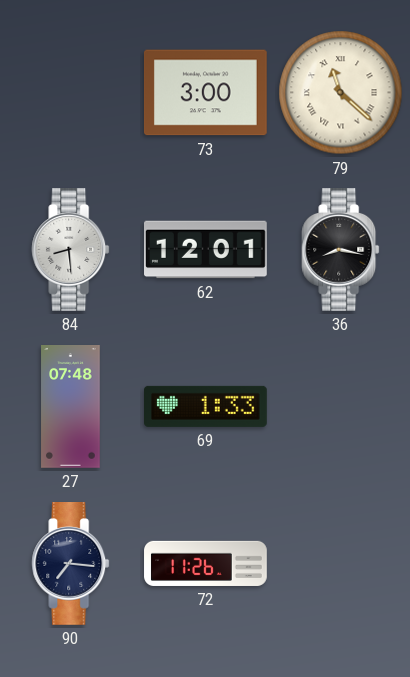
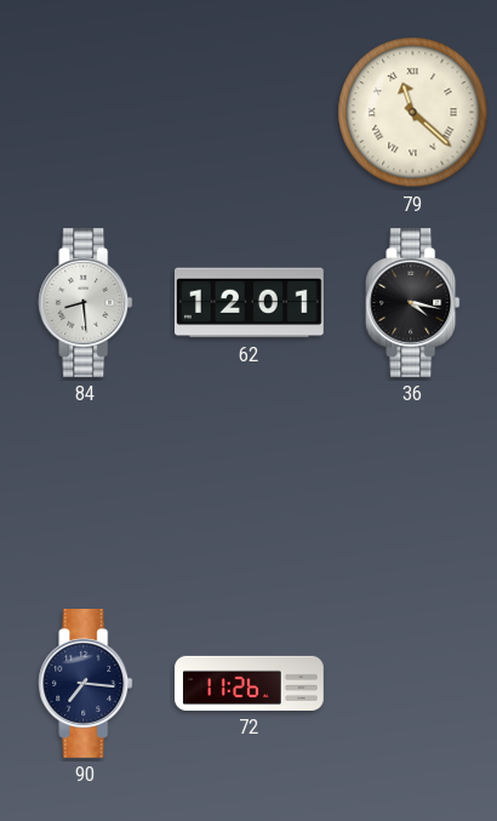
73: 3:00 -> none
36: 8:17 -> 4:17
27: 07:48 -> none
69: 1:33 -> none
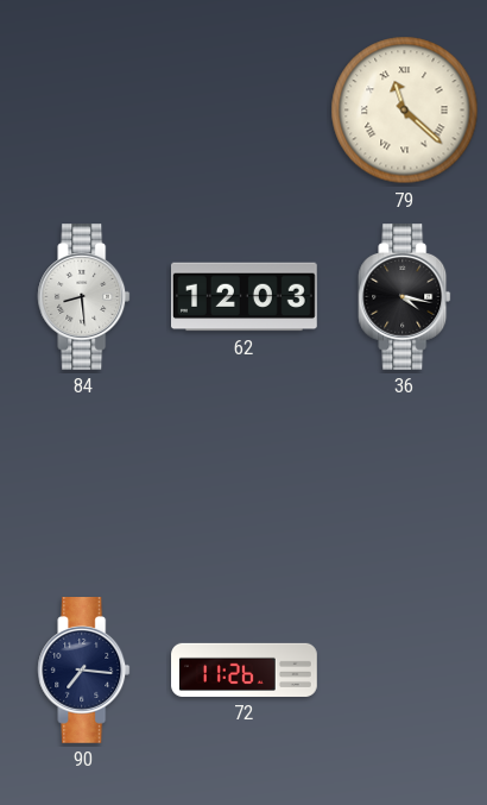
62: 12:01 -> 12:03
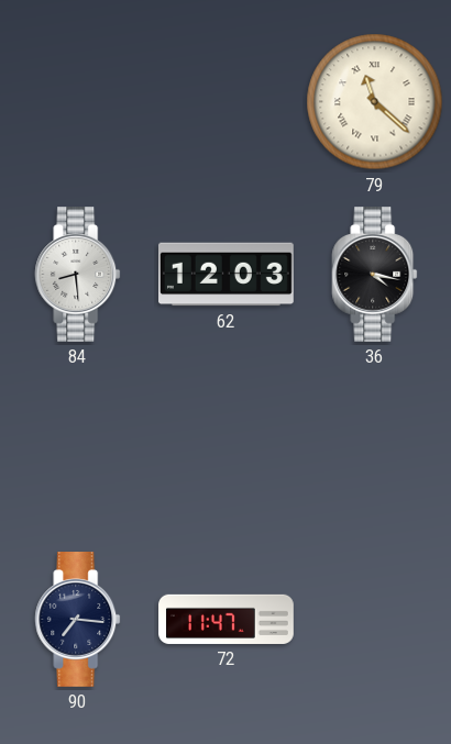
72: 11:26 -> 11:47
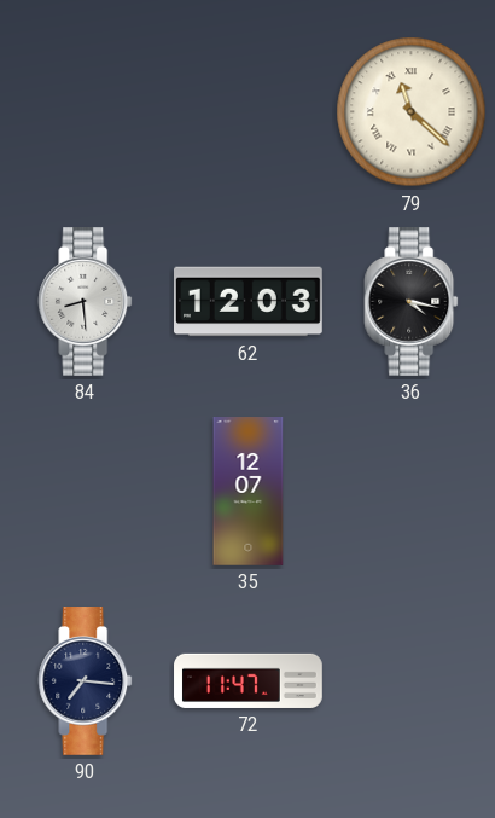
35: none -> 12:07
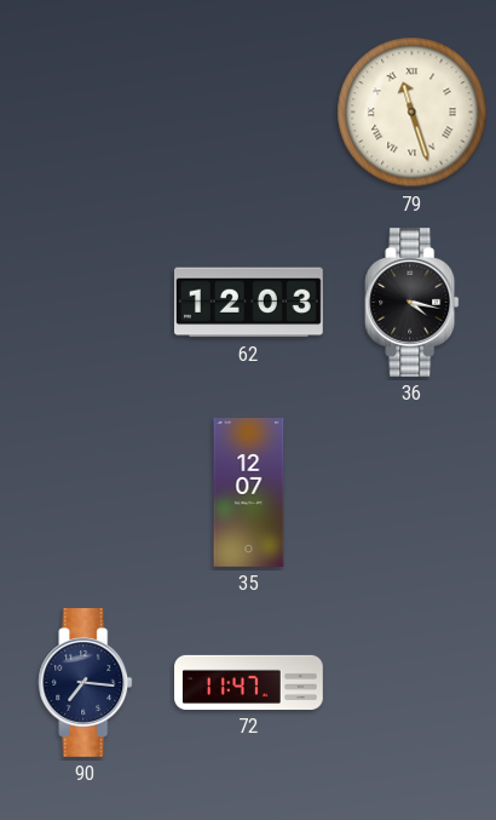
79: 11:22 -> 11:27
84: 8:29 -> none
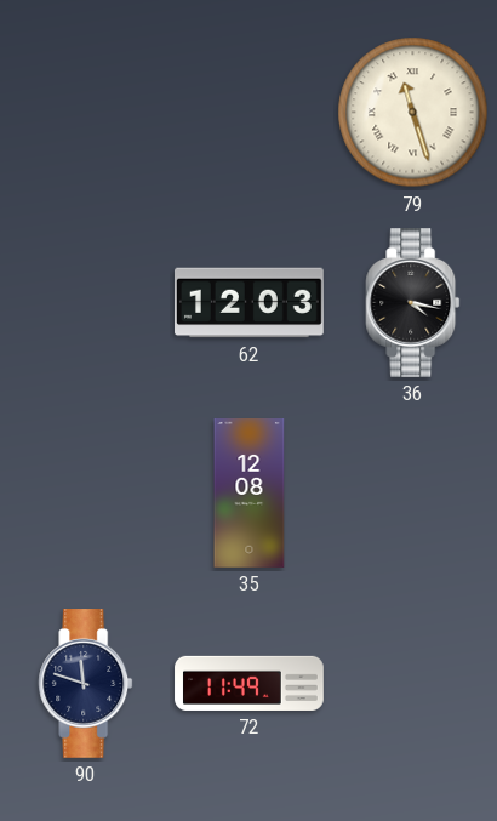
35: 12:07 -> 12:08
90: 7:16 -> 11:48
72: 11:47 -> 11:49
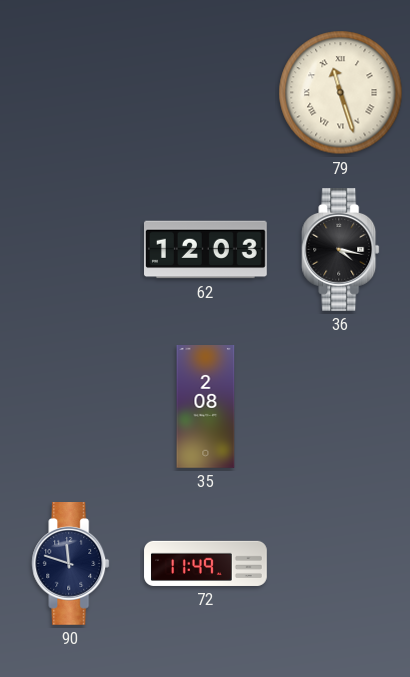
35: 12:08 -> 2:08
